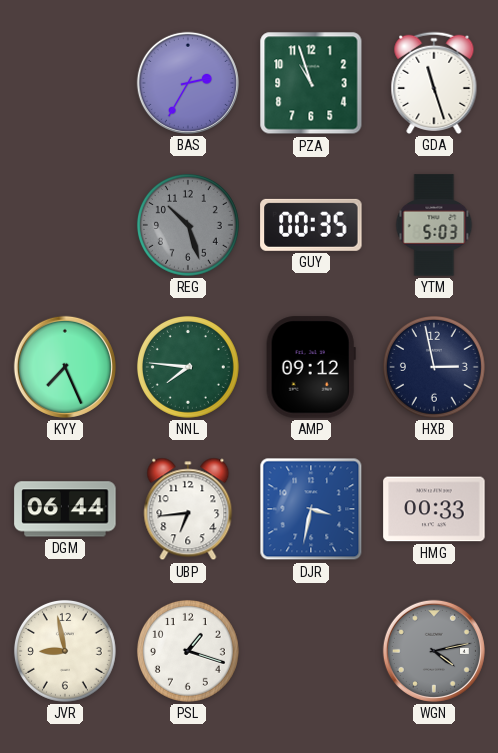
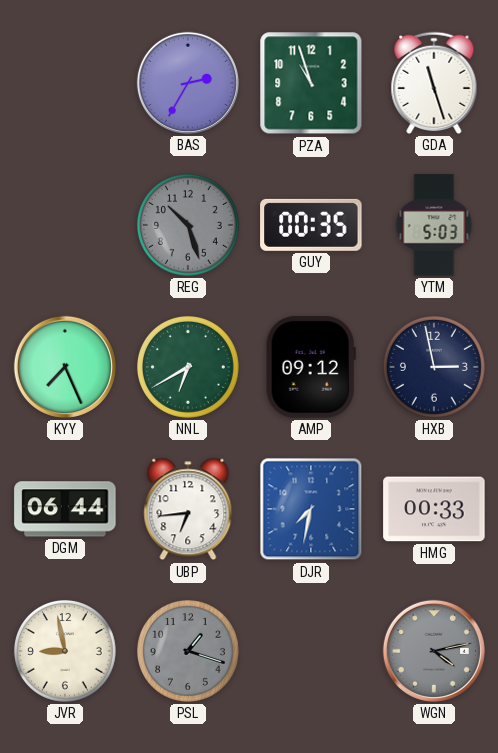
NNL: 7:46 -> 6:40
DJR: 3:32 -> 7:32
PSL dial: white -> grey
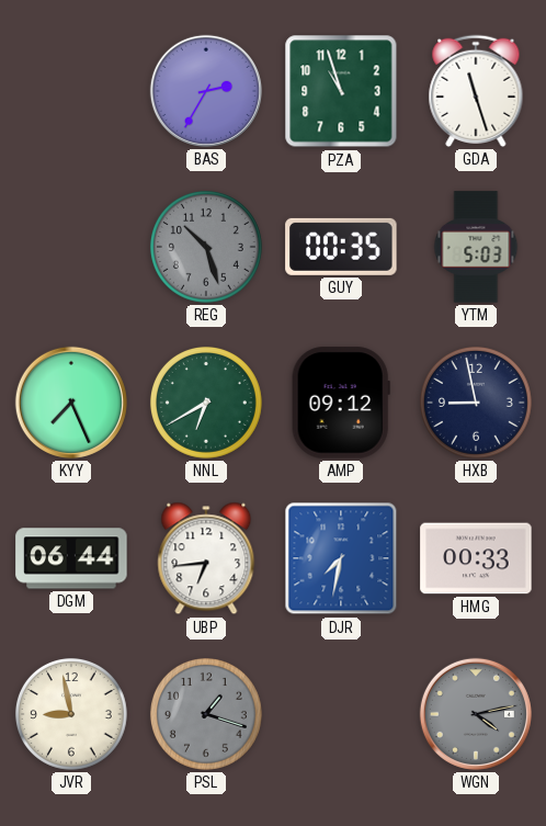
HXB: 2:58 -> 8:58
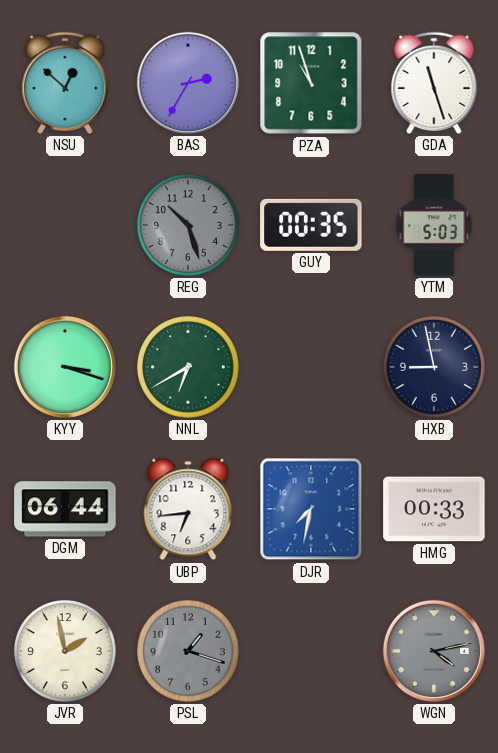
NSU: none -> 12:52
KYY: 7:26 -> 3:18
AMP: 09:12 -> none
JVR: 8:58 -> 1:58
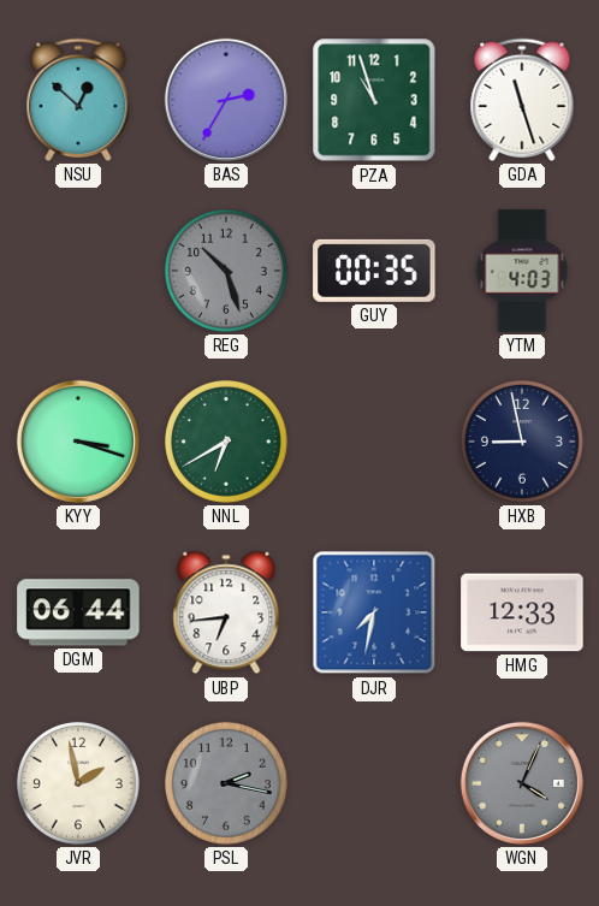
YTM: 5:03 -> 4:03
HMG: 00:33 -> 12:33
PSL: 1:18 -> 2:17
WGN: 4:13 -> 4:04
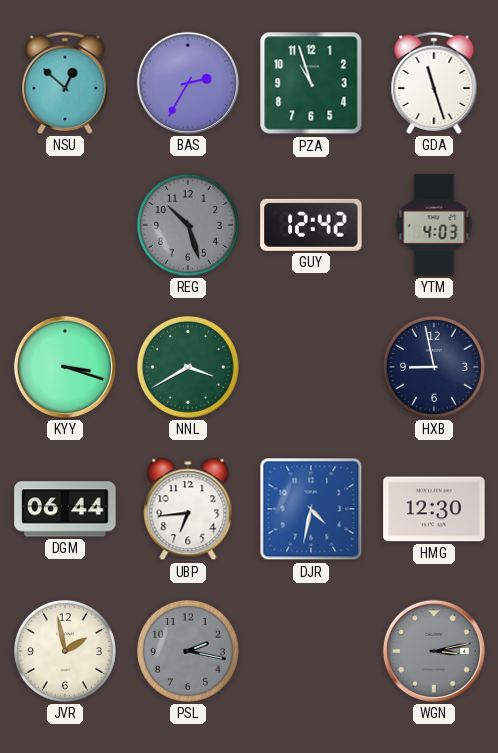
GUY: 00:35 -> 12:42
NNL: 6:40 -> 3:40
DJR: 7:32 -> 4:32
HMG: 12:33 -> 12:30
WGN: 4:04 -> 3:13
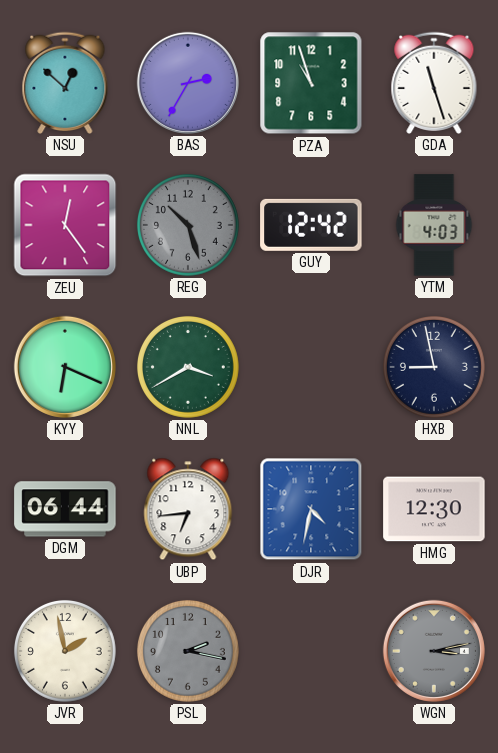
ZEU: none -> 12:24
KYY: 3:18 -> 6:19
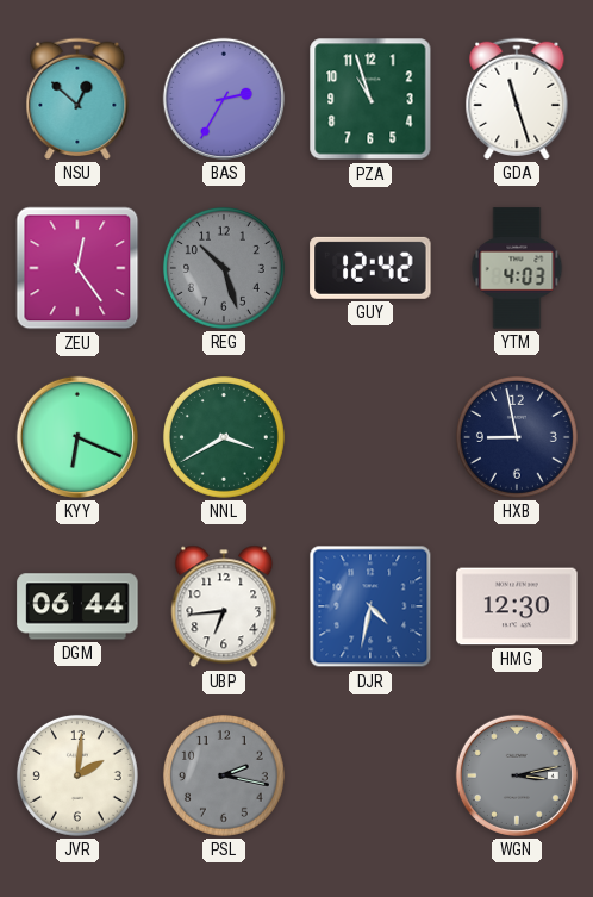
JVR: 1:58 -> 2:01
